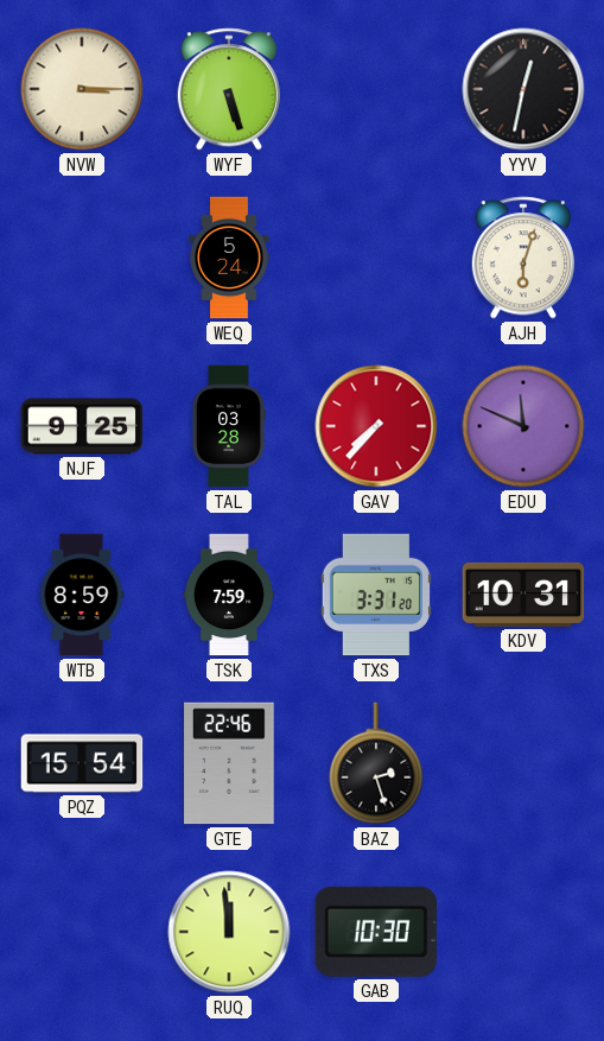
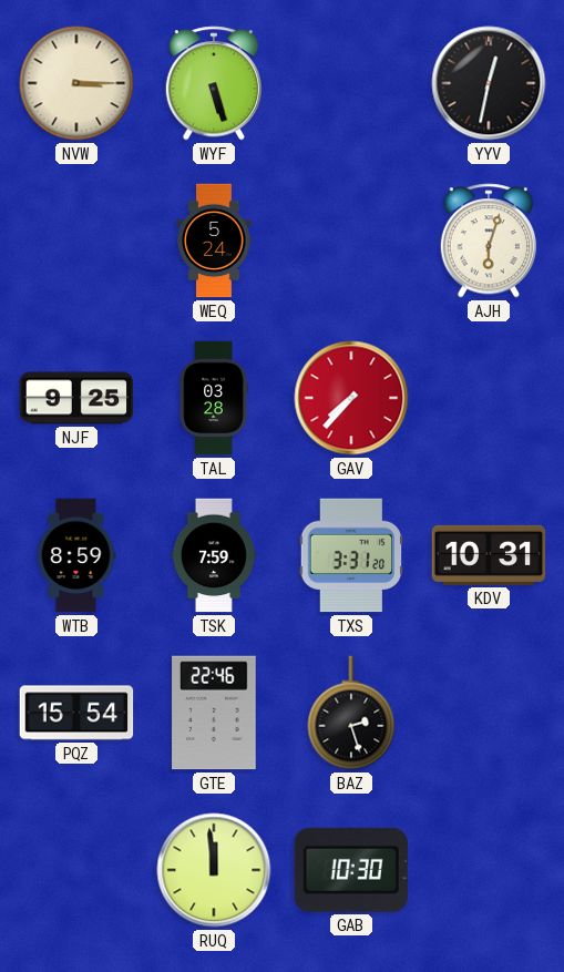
EDU: 11:49 -> none
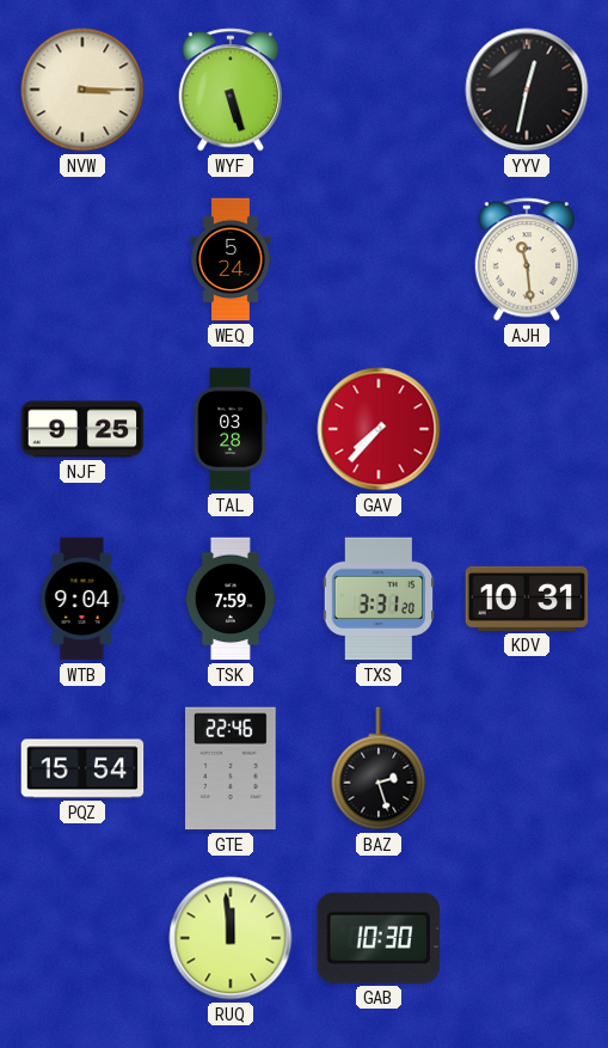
AJH: 6:03 -> 11:29
WTB: 8:59 -> 9:04
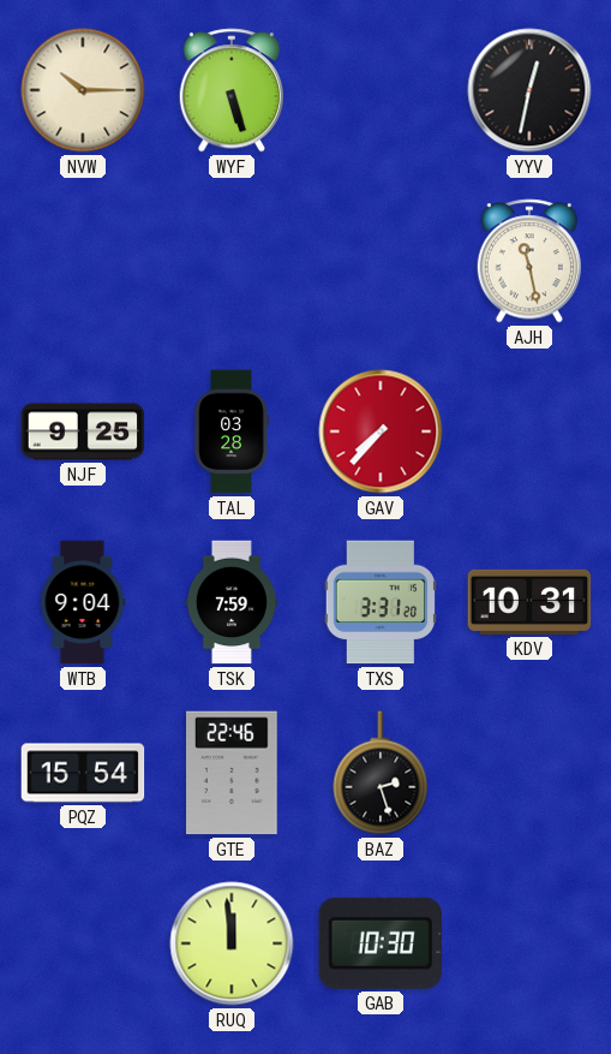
NVW: 3:15 -> 10:15
WEQ: 5:24 -> none
AJH: 11:29 -> 11:28
